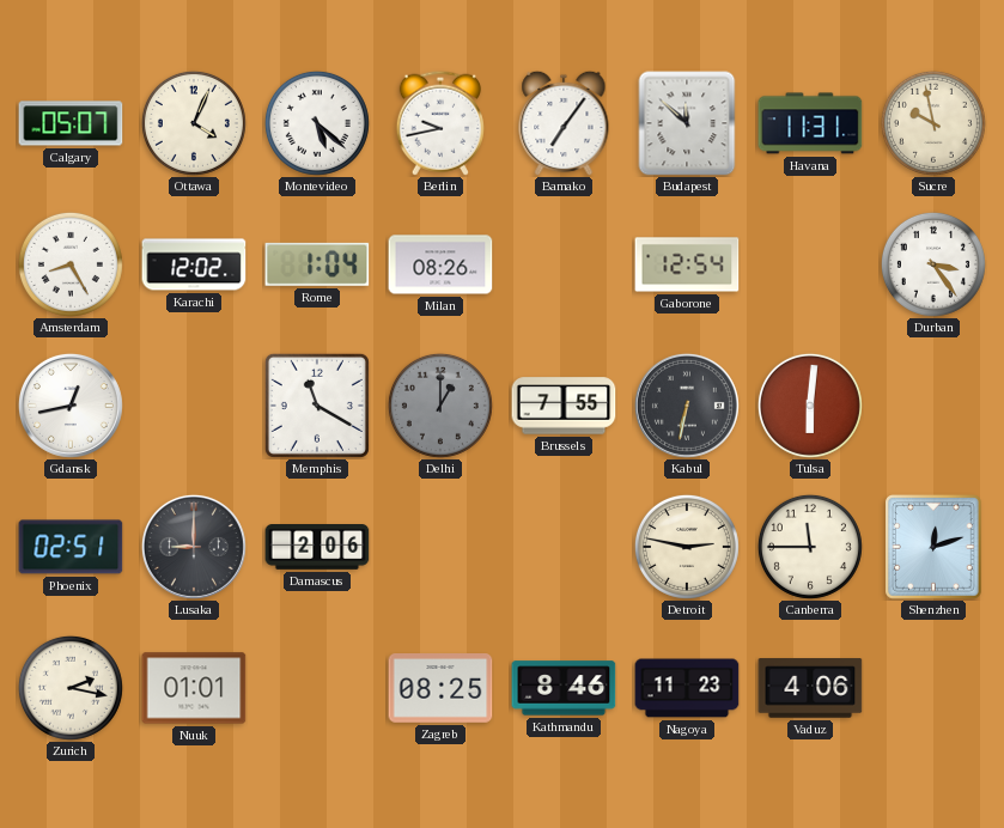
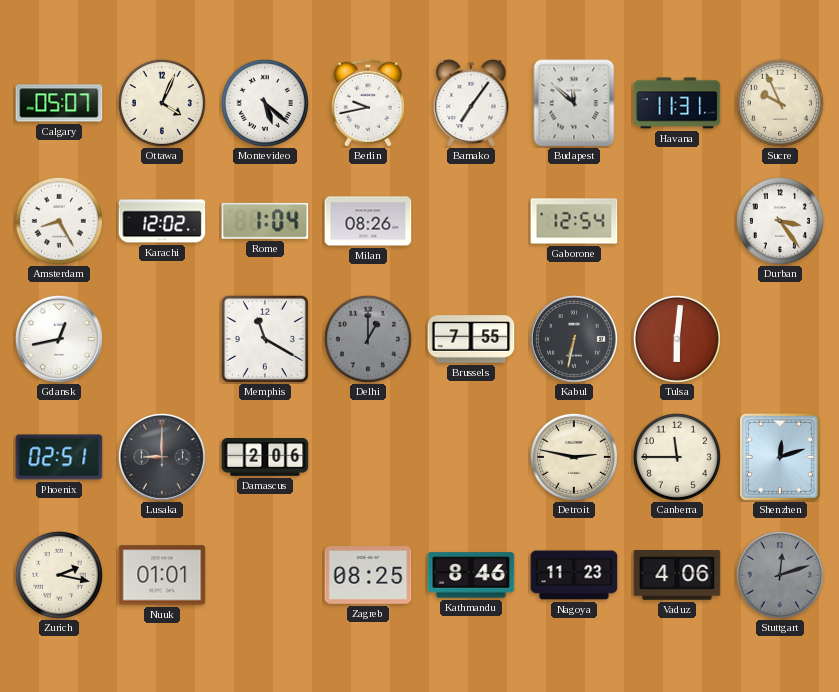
Sucre: 9:58 -> 9:56
Stuttgart: none -> 12:12
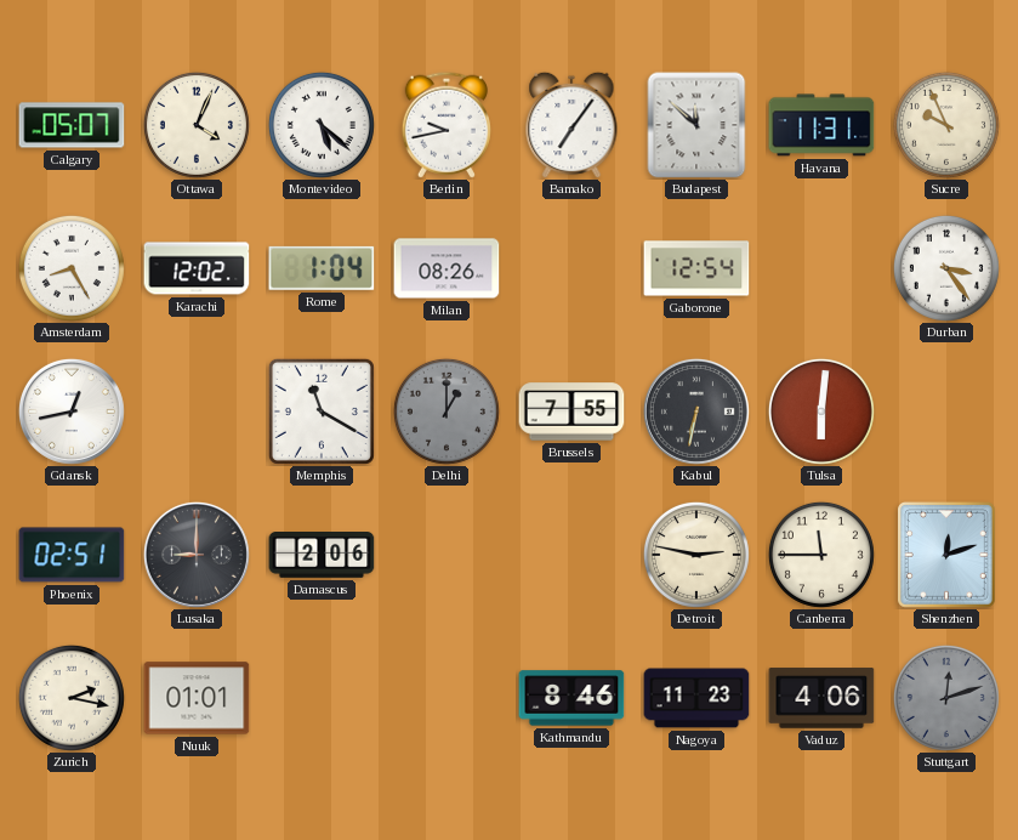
Zagreb: 08:25 -> none
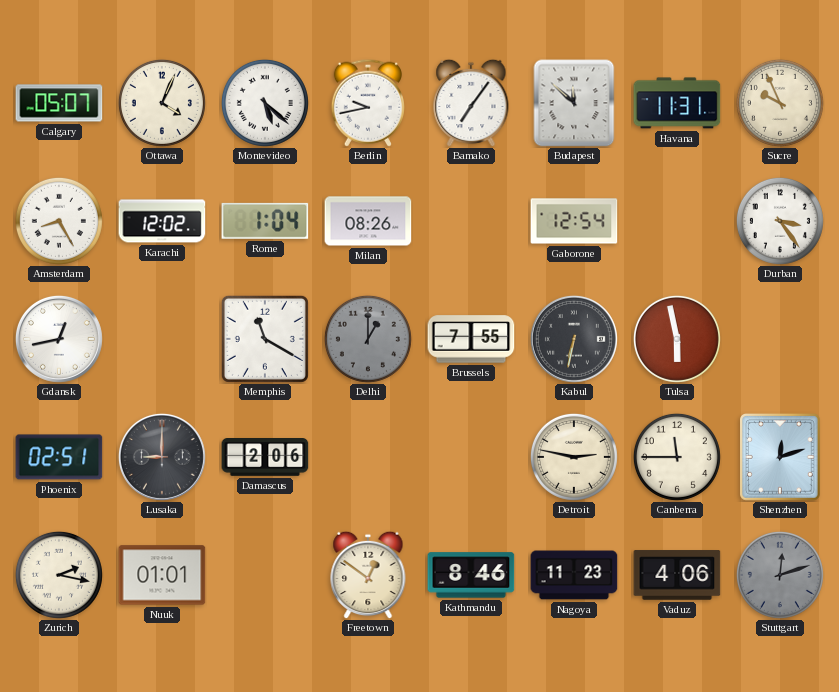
Tulsa: 6:01 -> 5:58
Freetown: none -> 12:51
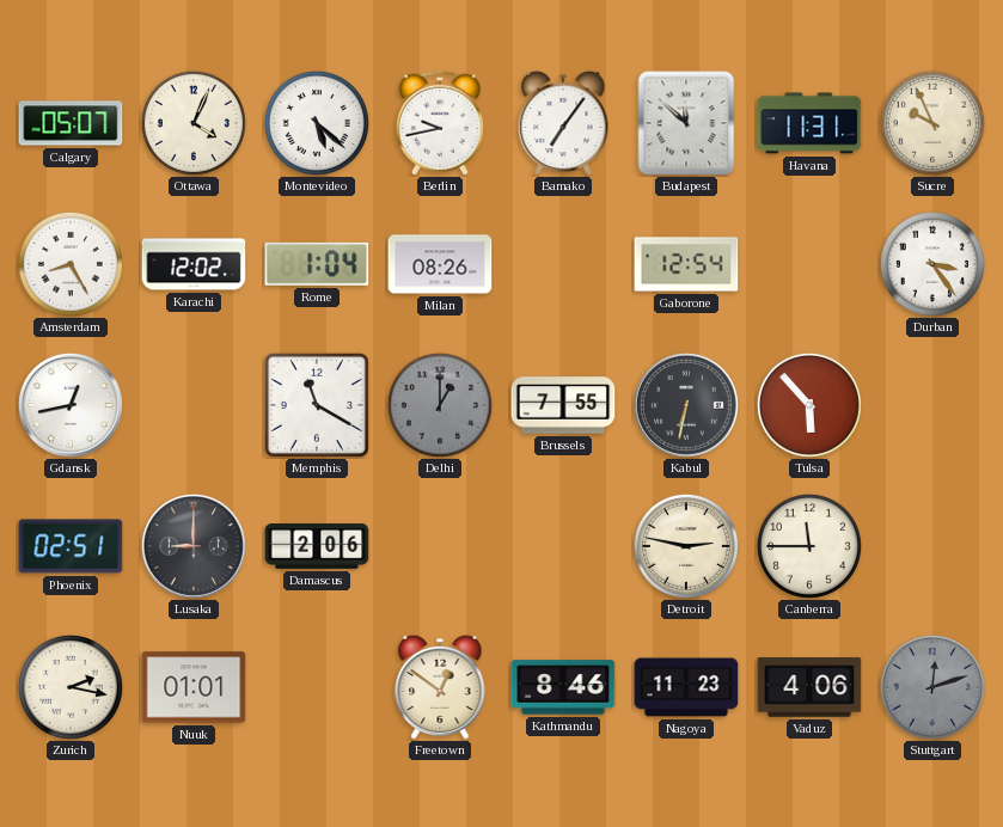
Tulsa: 5:58 -> 5:53
Shenzhen: 12:12 -> none
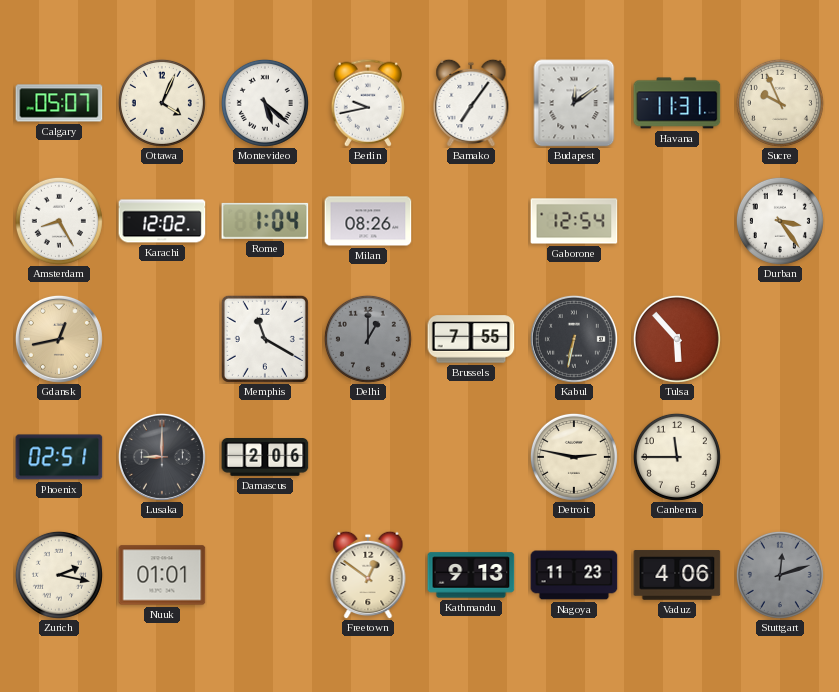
Budapest: 11:52 -> 12:09
Gdansk dial: white -> champagne
Kathmandu: 8:46 -> 9:13
